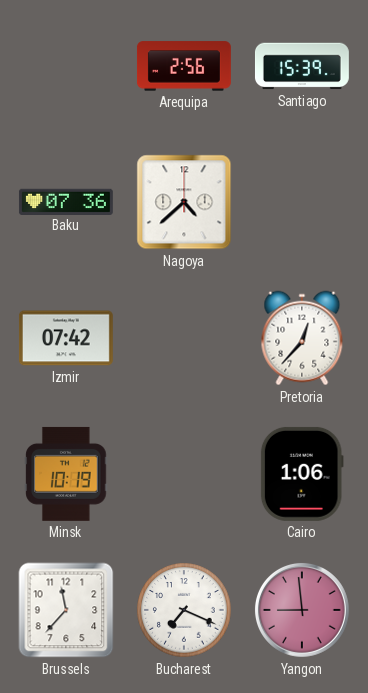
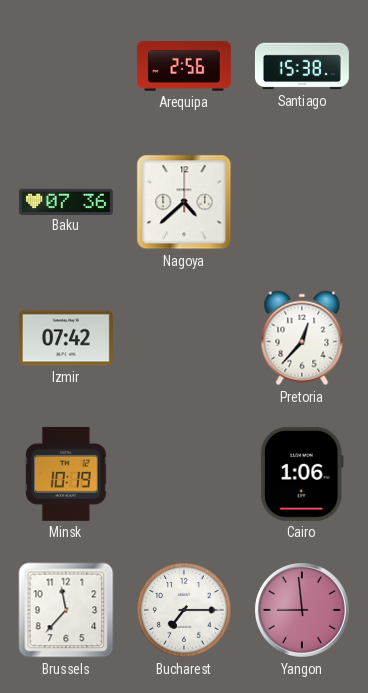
Santiago: 15:39 -> 15:38
Bucharest: 7:19 -> 7:15
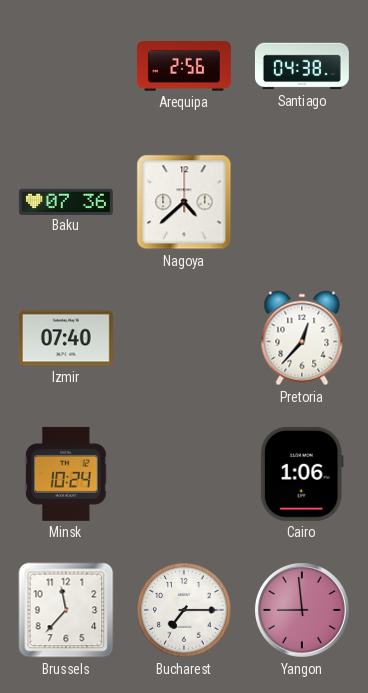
Santiago: 15:38 -> 04:38
Izmir: 07:42 -> 07:40
Minsk: 10:19 -> 10:24
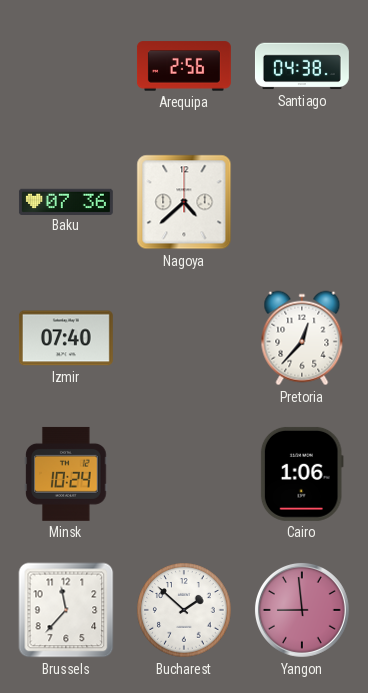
Bucharest: 7:15 -> 1:52
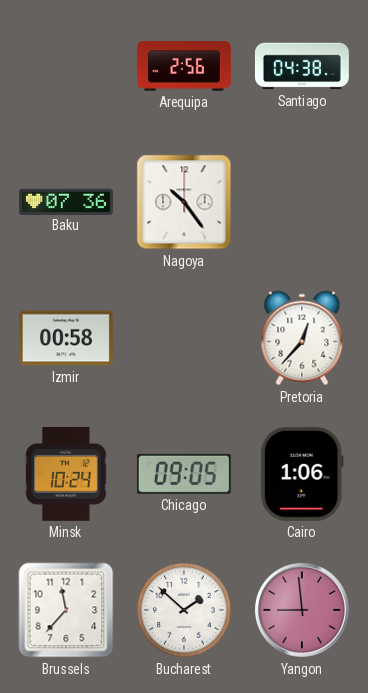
Nagoya: 4:38 -> 10:24
Izmir: 07:40 -> 00:58
Chicago: none -> 09:05
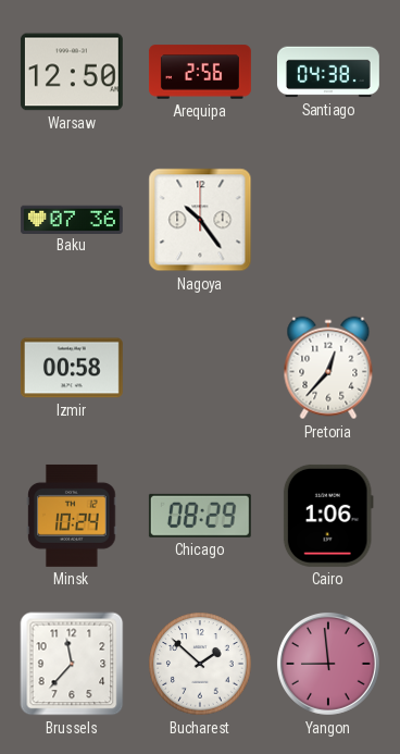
Warsaw: none -> 12:50
Chicago: 09:05 -> 08:29
